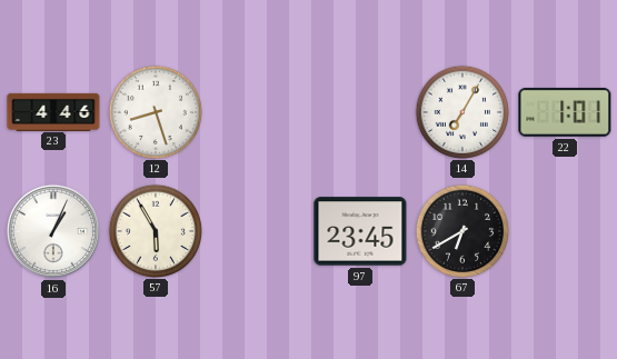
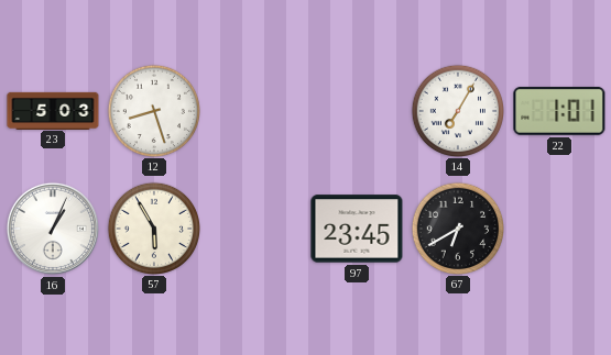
23: 4:46 -> 5:03
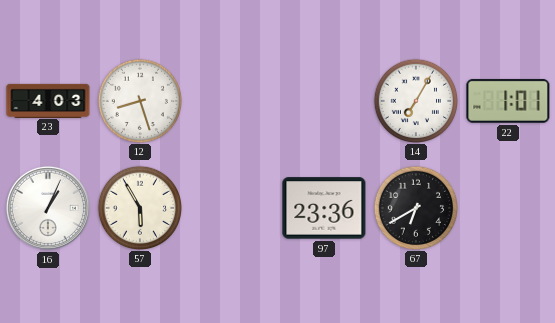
23: 5:03 -> 4:03
97: 23:45 -> 23:36
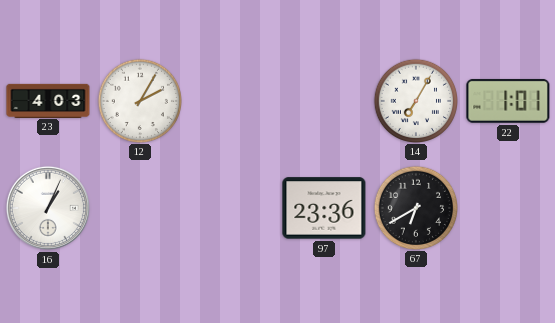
12: 8:27 -> 2:05
57: 5:55 -> none
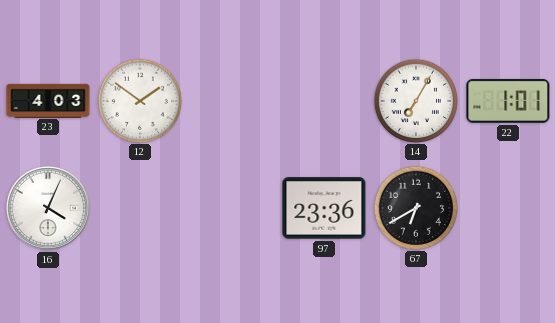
12: 2:05 -> 1:51
16: 1:04 -> 4:04
